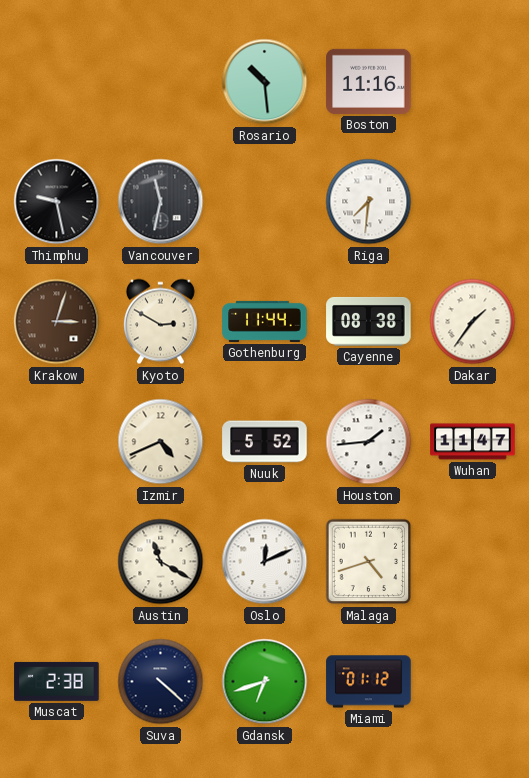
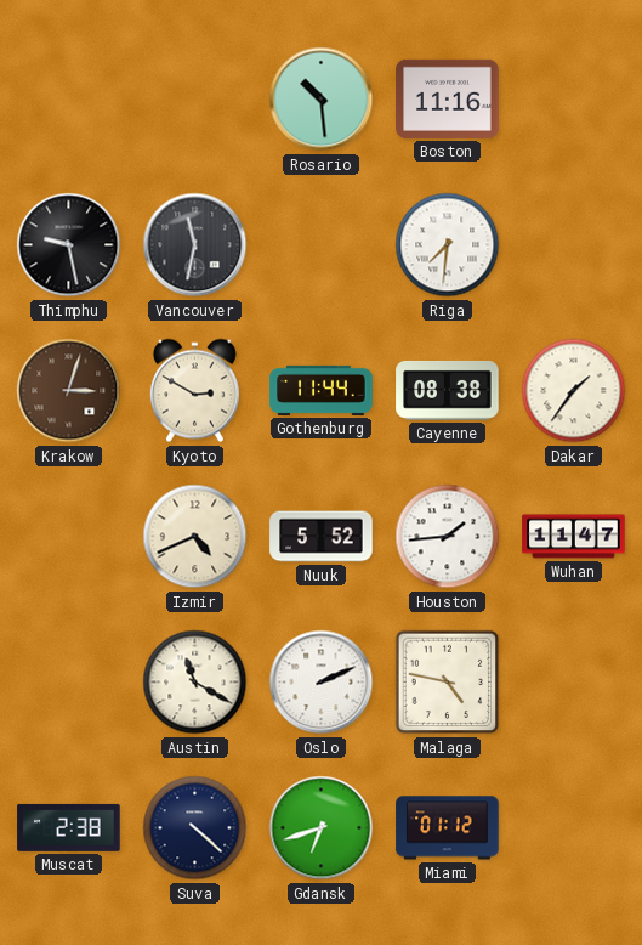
Oslo: 12:11 -> 2:11
Malaga: 4:42 -> 4:47
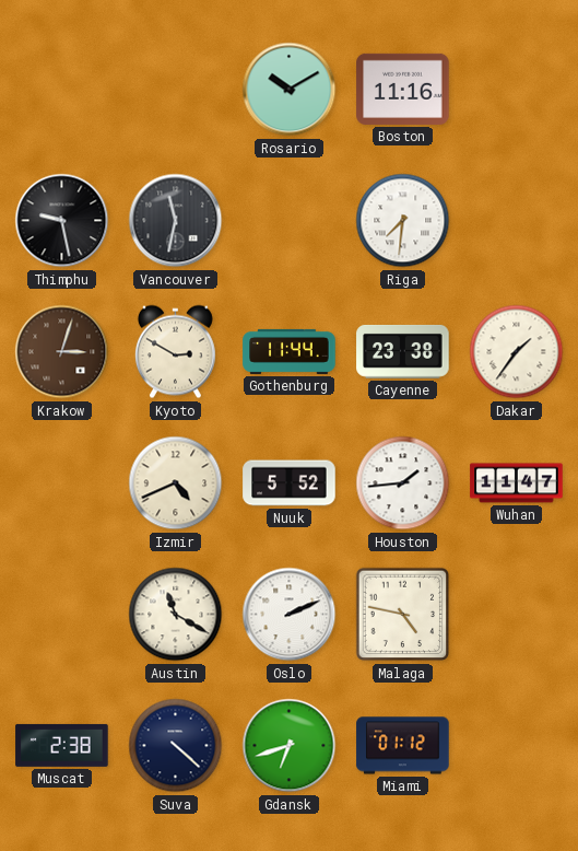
Rosario: 10:29 -> 10:10
Cayenne: 08:38 -> 23:38
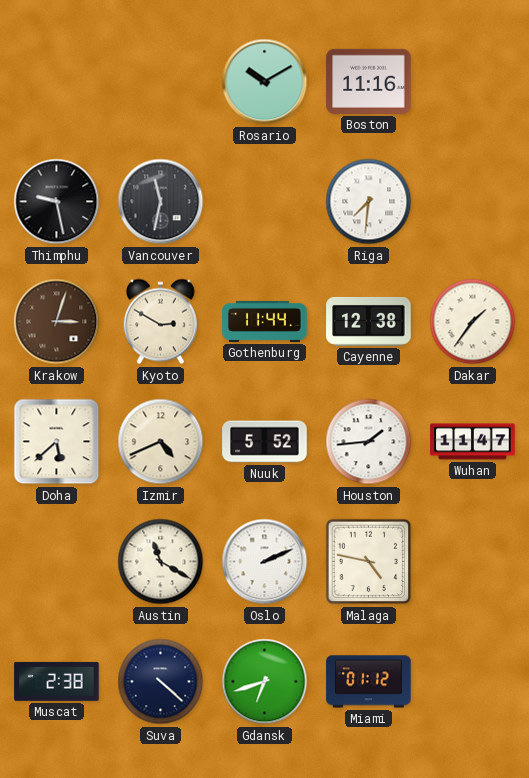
Cayenne: 23:38 -> 12:38
Doha: none -> 5:38
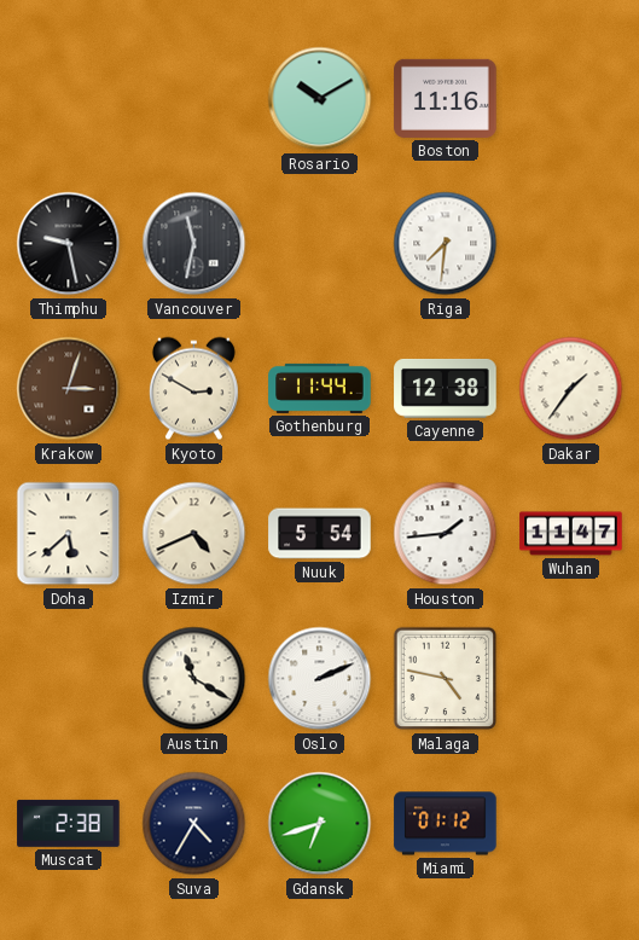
Nuuk: 5:52 -> 5:54
Suva: 4:22 -> 4:35
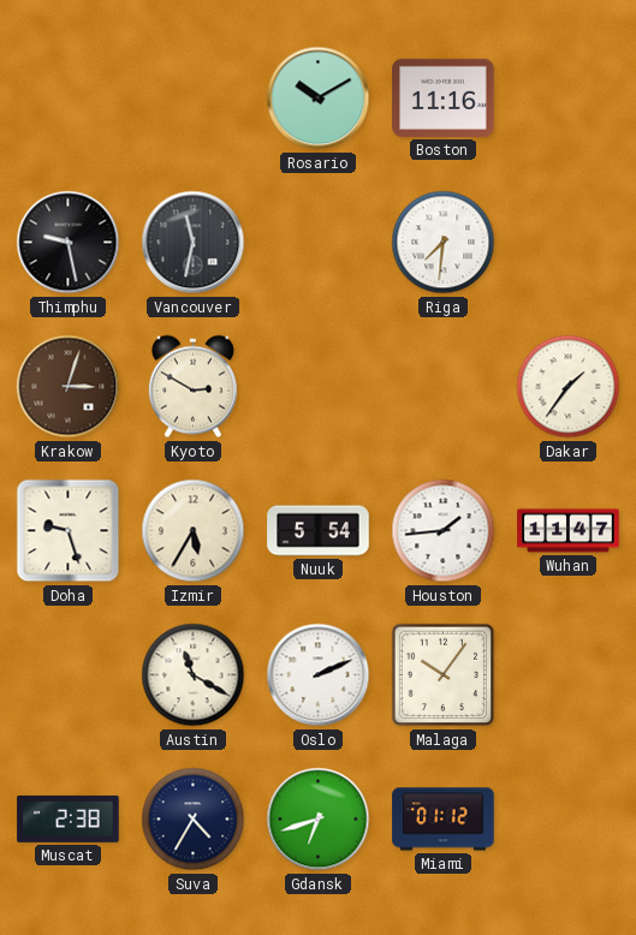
Gothenburg: 11:44 -> none
Cayenne: 12:38 -> none
Doha: 5:38 -> 9:27
Izmir: 4:41 -> 5:35
Malaga: 4:47 -> 10:06
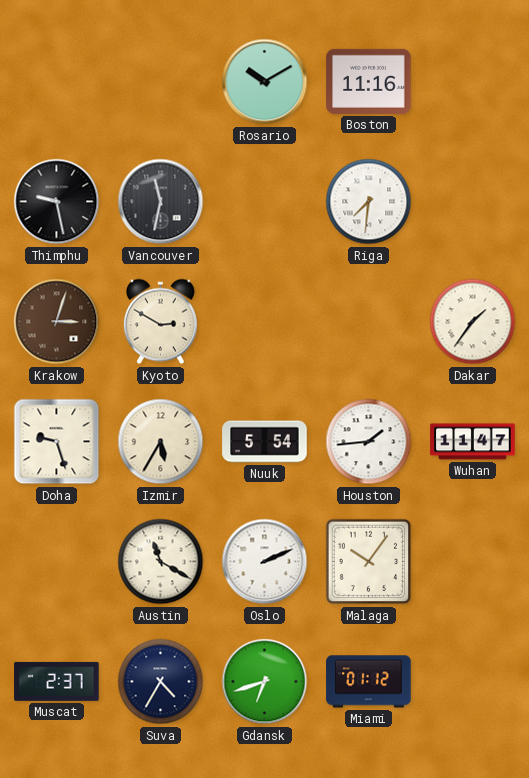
Muscat: 2:38 -> 2:37
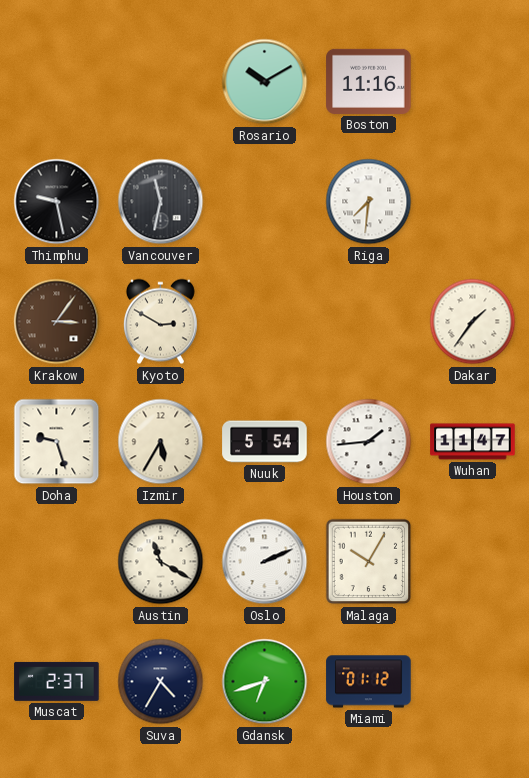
Krakow: 3:03 -> 3:06
Malaga: 10:06 -> 10:05
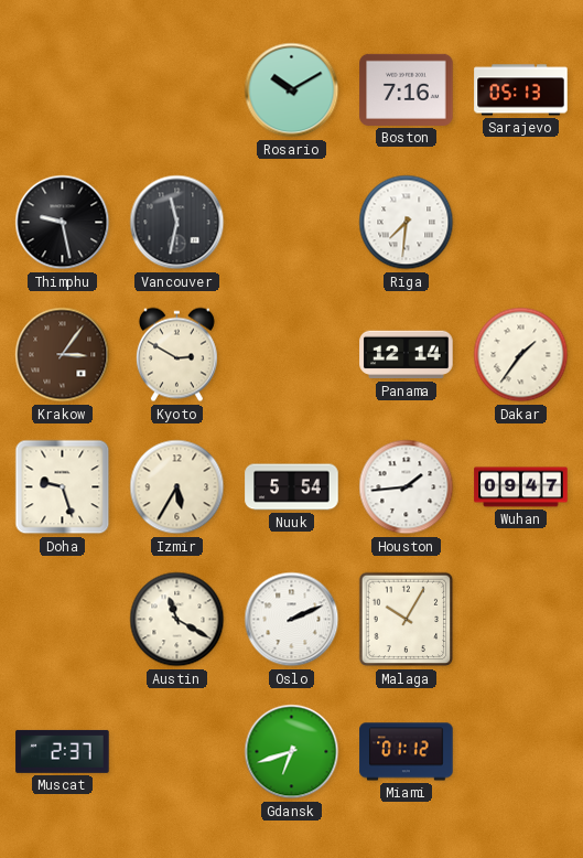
Boston: 11:16 -> 7:16
Sarajevo: none -> 05:13
Panama: none -> 12:14
Wuhan: 11:47 -> 09:47
Suva: 4:35 -> none
